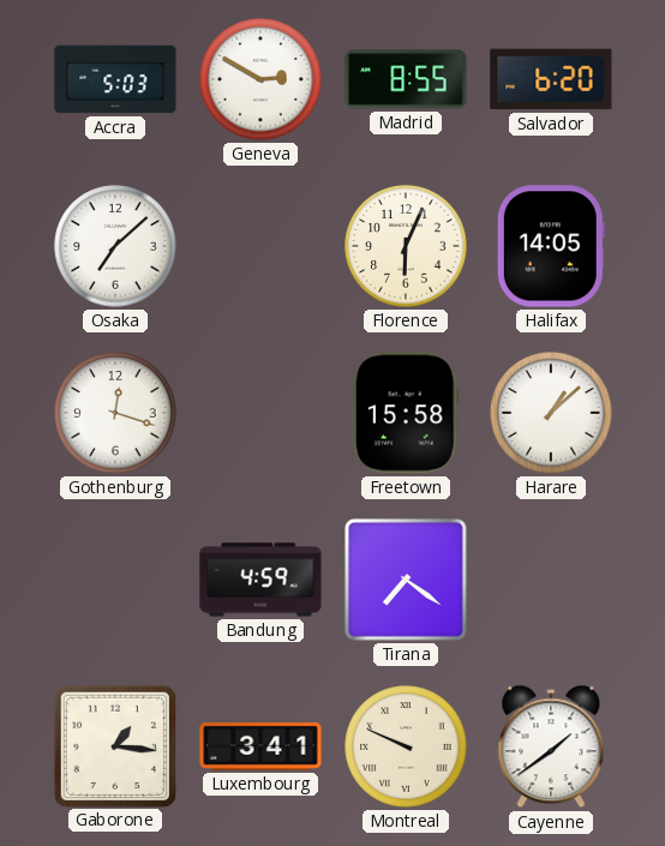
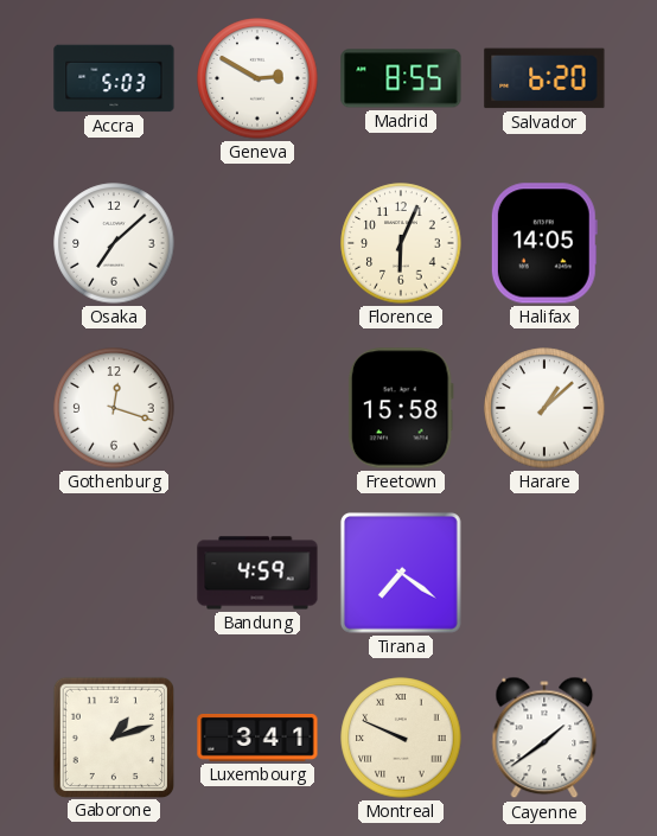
Gaborone: 1:16 -> 1:12
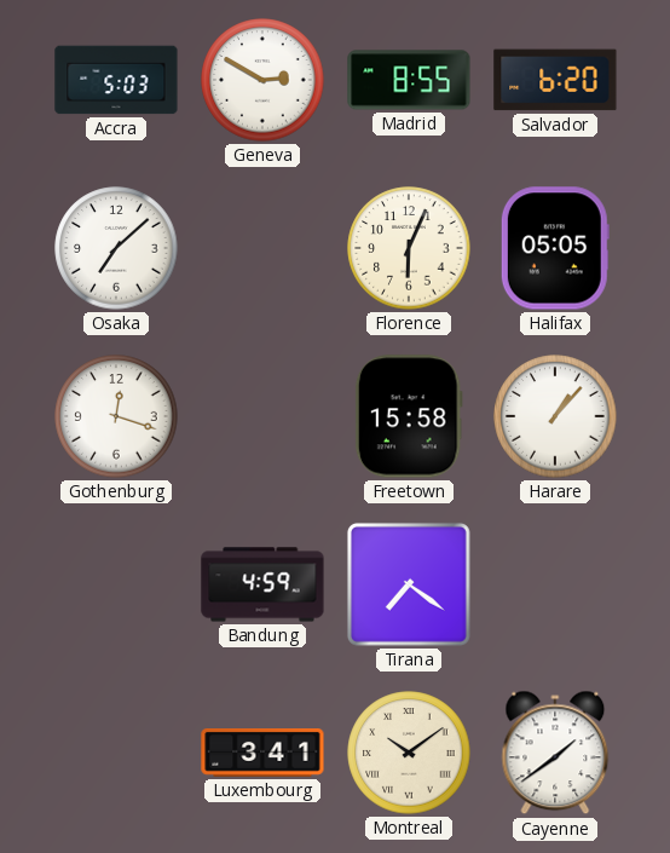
Halifax: 14:05 -> 05:05
Harare: 1:08 -> 1:07
Gaborone: 1:12 -> none
Montreal: 9:49 -> 10:09
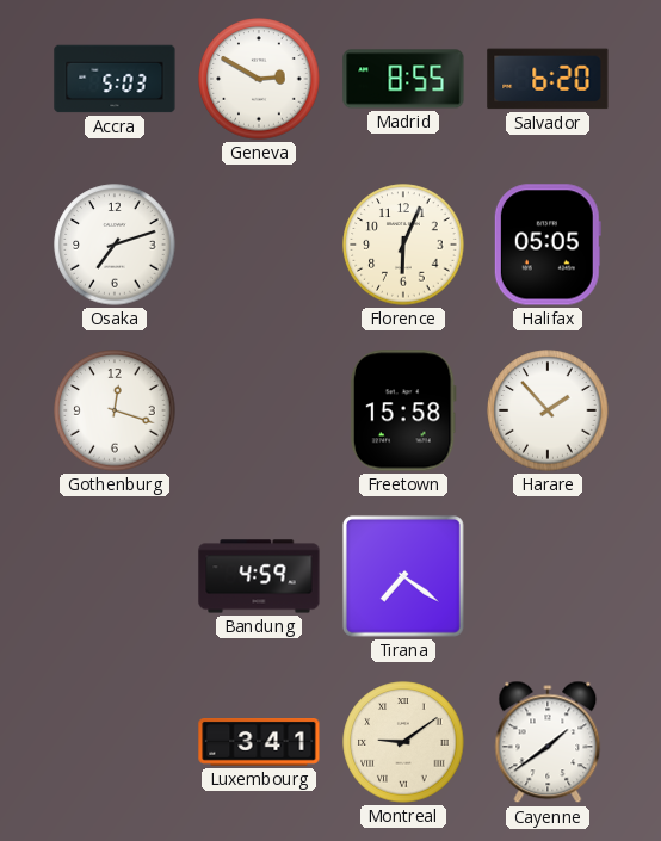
Osaka: 7:08 -> 7:12
Harare: 1:07 -> 1:53
Montreal: 10:09 -> 9:09
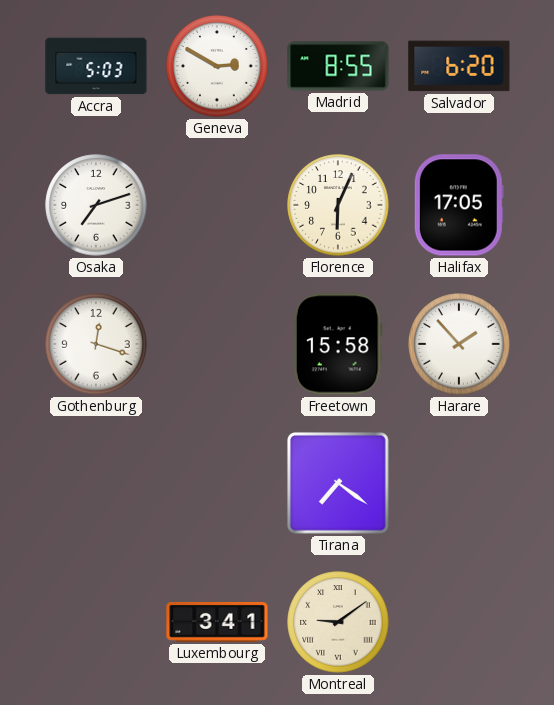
Halifax: 05:05 -> 17:05
Bandung: 4:59 -> none
Cayenne: 1:39 -> none
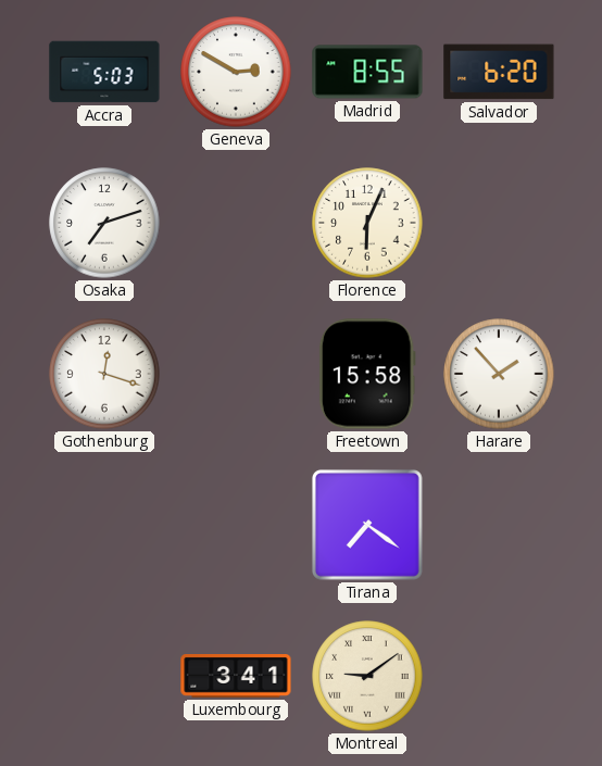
Halifax: 17:05 -> none
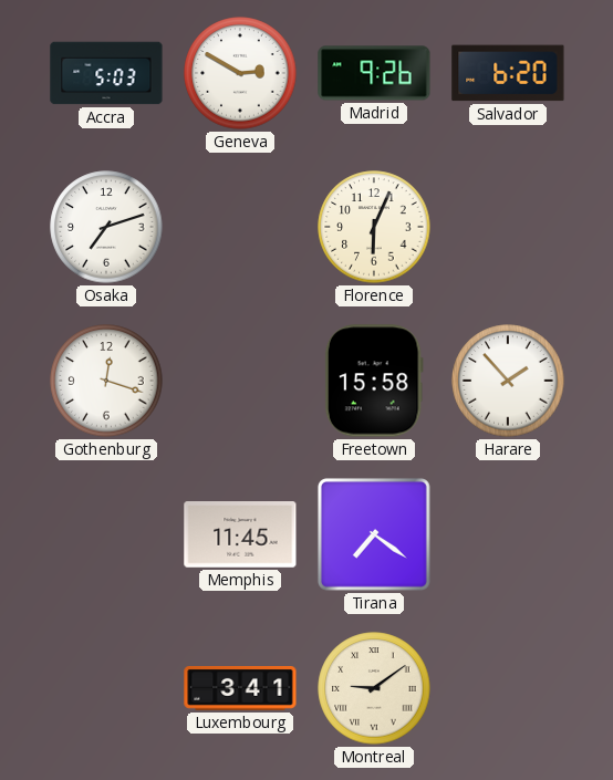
Madrid: 8:55 -> 9:26
Memphis: none -> 11:45
